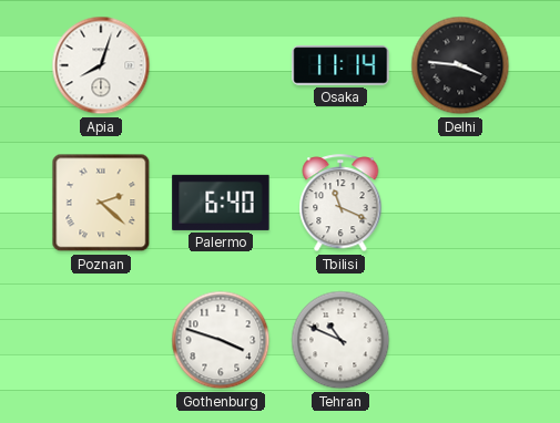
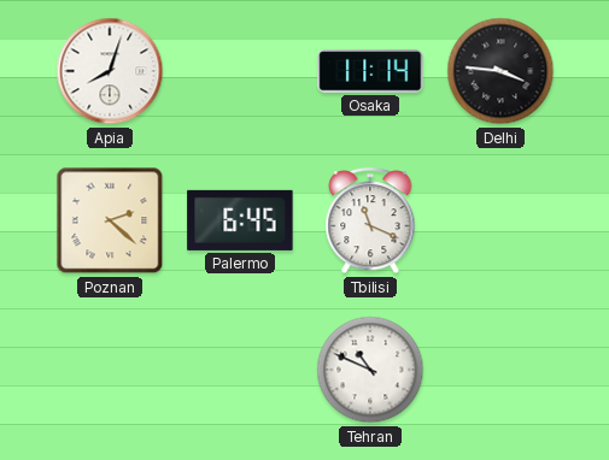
Palermo: 6:40 -> 6:45
Gothenburg: 3:48 -> none
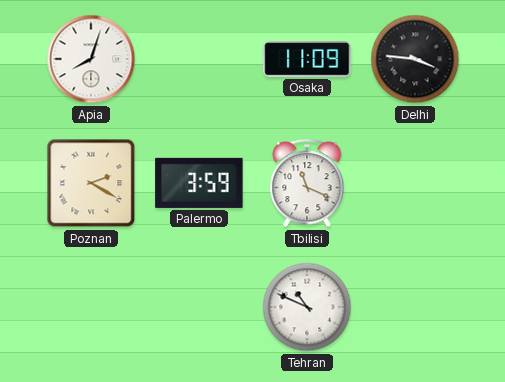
Osaka: 11:14 -> 11:09
Poznan: 2:22 -> 2:20
Palermo: 6:45 -> 3:59
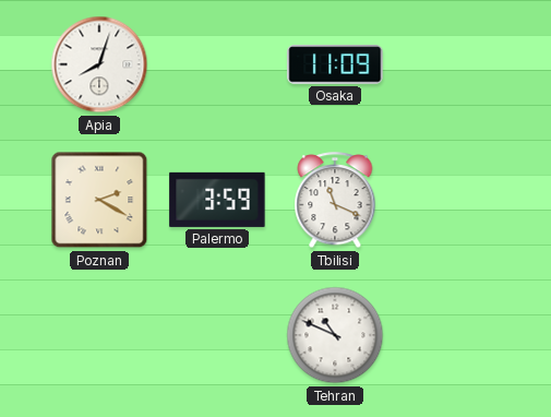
Delhi: 3:46 -> none
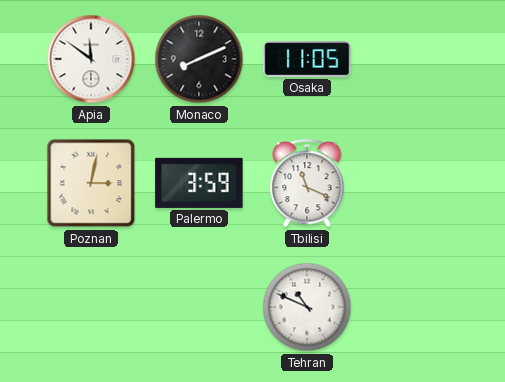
Apia: 8:03 -> 11:51
Monaco: none -> 8:11
Osaka: 11:09 -> 11:05
Poznan: 2:20 -> 3:02
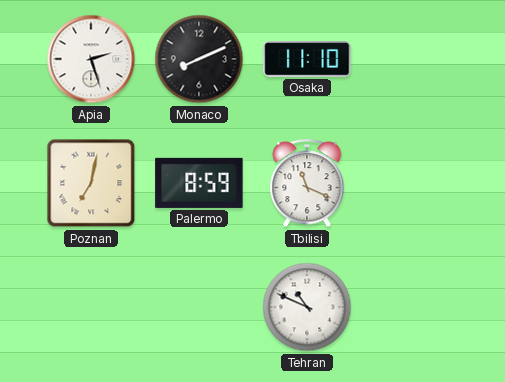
Apia: 11:51 -> 2:27
Osaka: 11:05 -> 11:10
Poznan: 3:02 -> 7:02
Palermo: 3:59 -> 8:59
